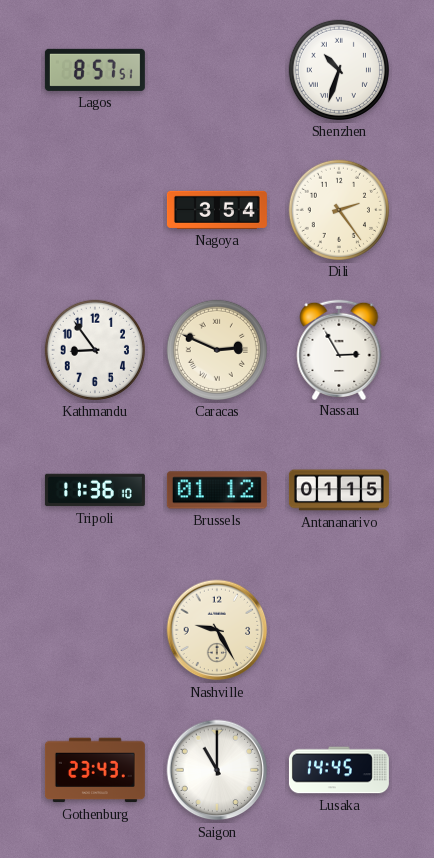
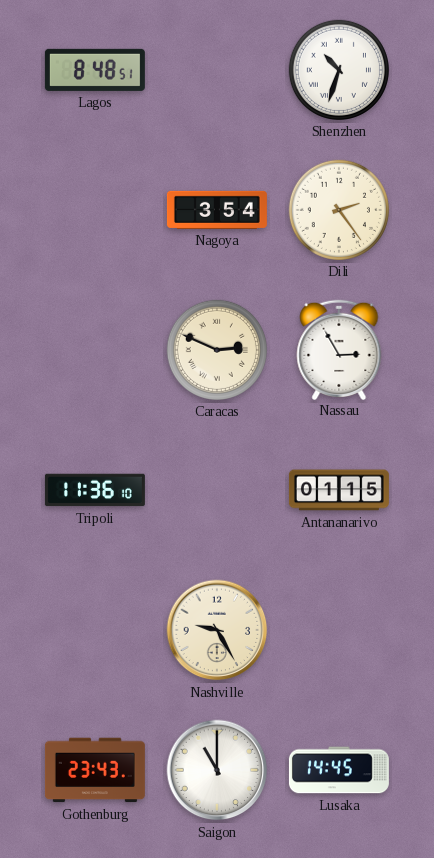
Lagos: 8:57 -> 8:48
Kathmandu: 8:54 -> none
Brussels: 01:12 -> none
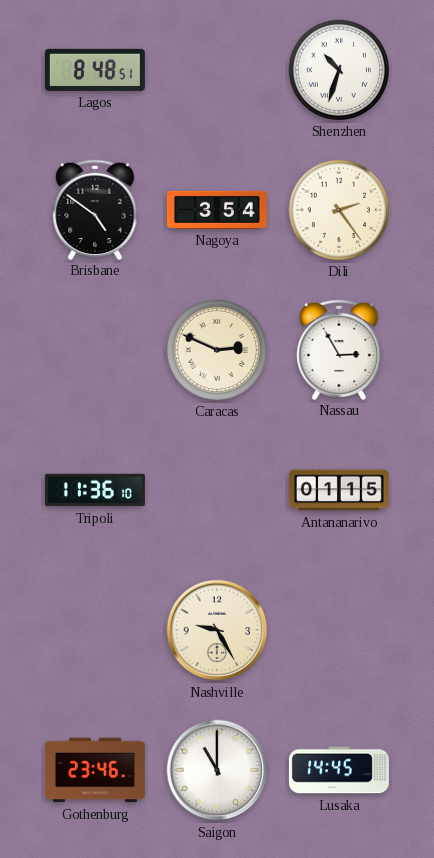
Brisbane: none -> 4:51
Gothenburg: 23:43 -> 23:46
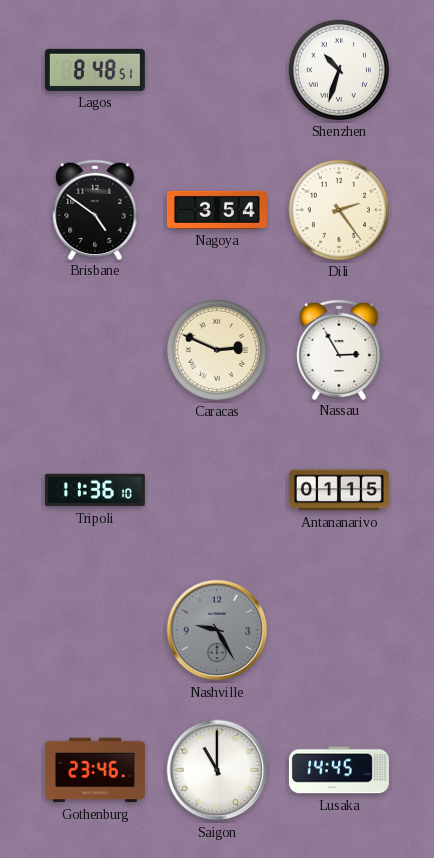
Nashville dial: cream -> grey
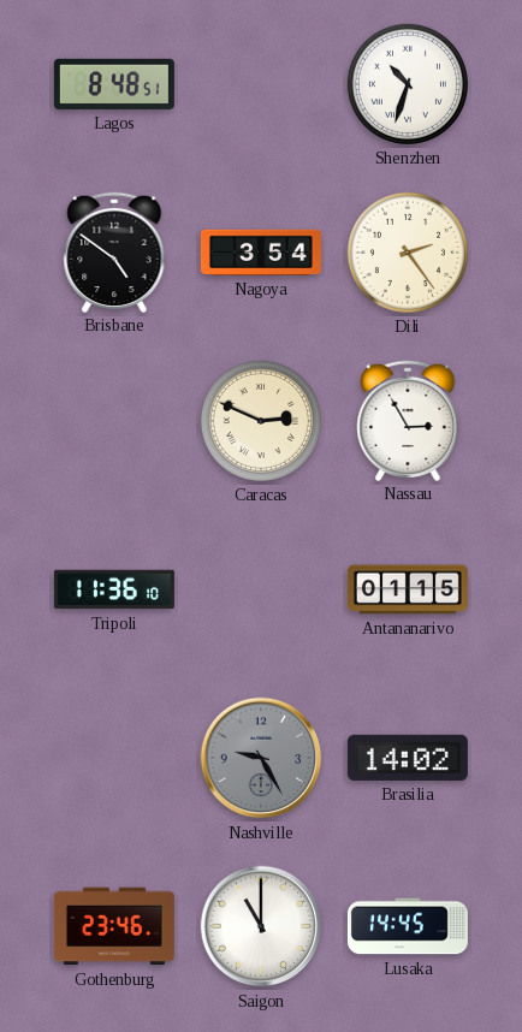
Brasilia: none -> 14:02
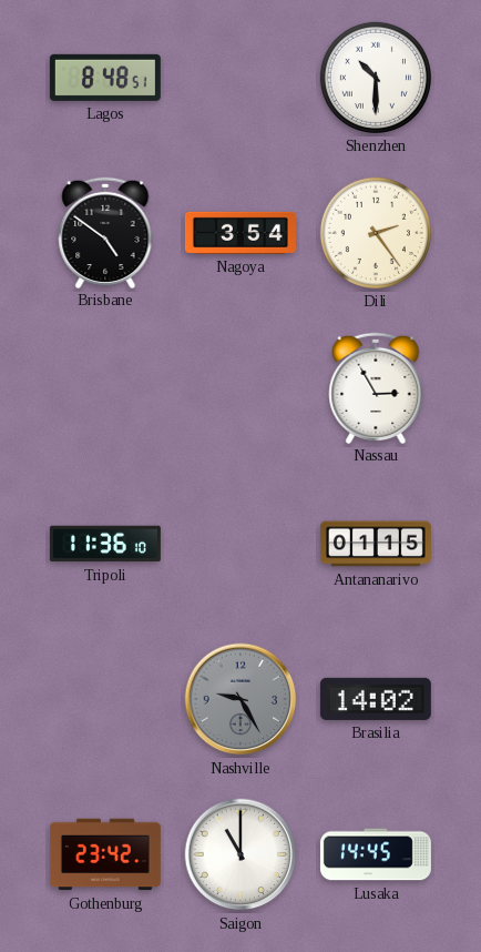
Shenzhen: 10:33 -> 10:30
Caracas: 2:49 -> none
Gothenburg: 23:46 -> 23:42
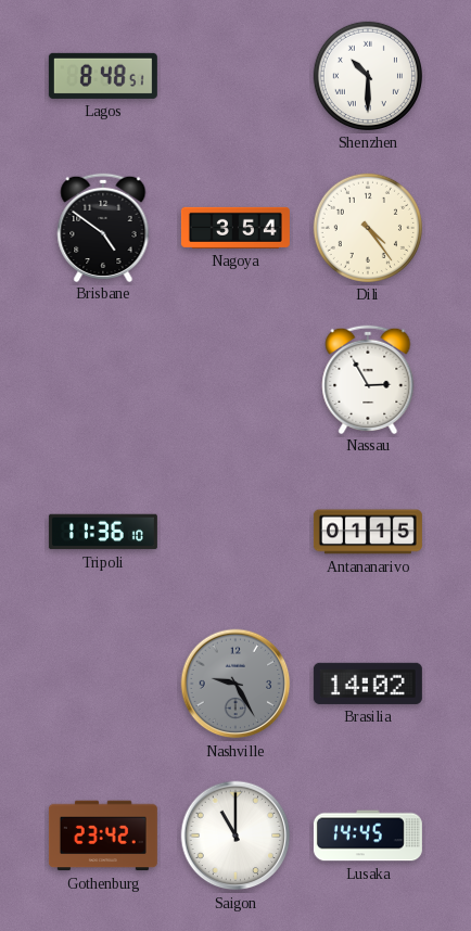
Dili: 2:24 -> 4:24
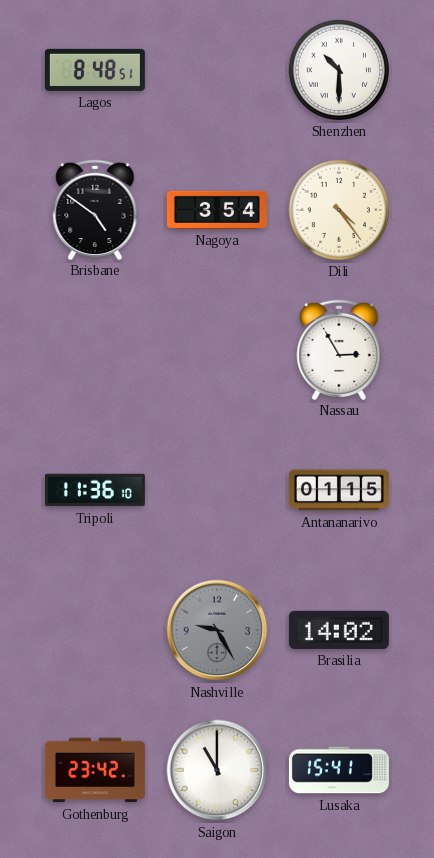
Lusaka: 14:45 -> 15:41
